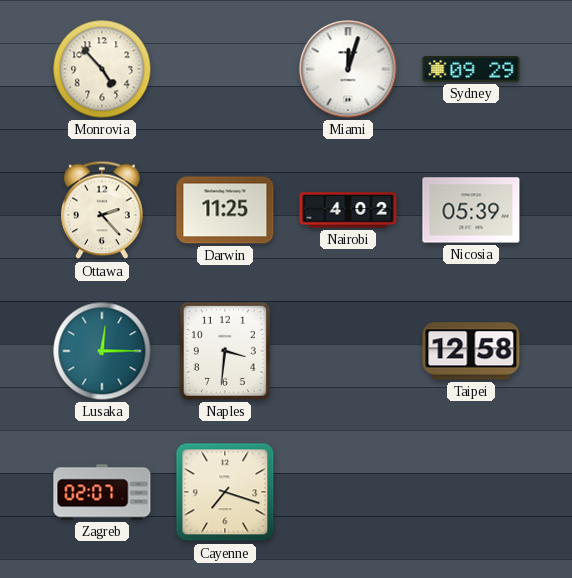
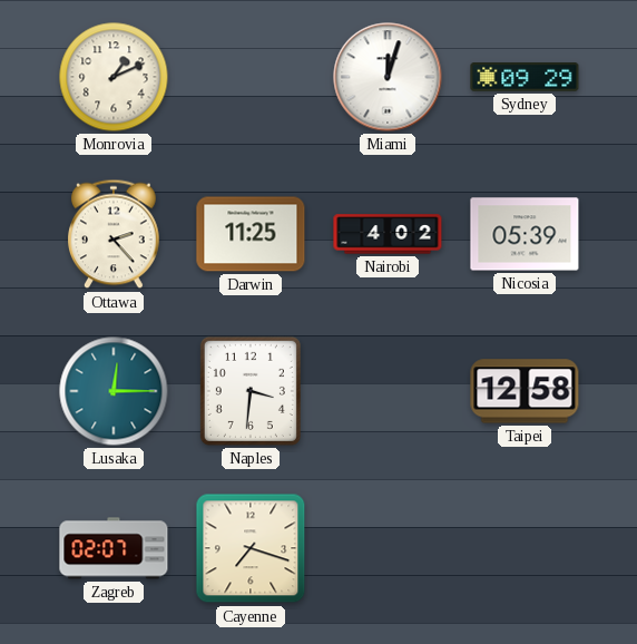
Monrovia: 4:53 -> 1:11
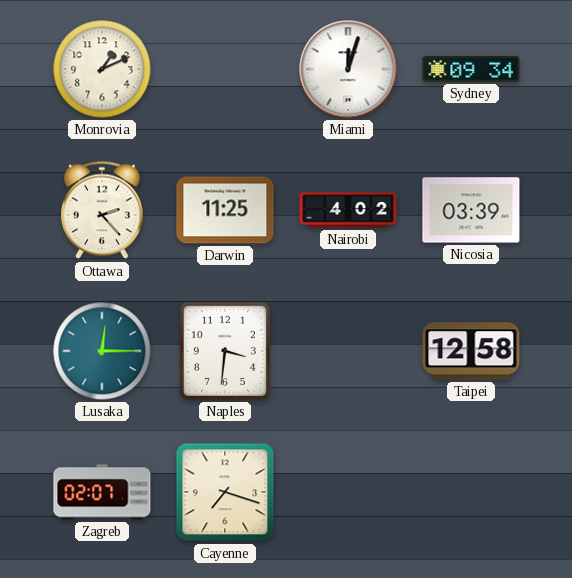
Sydney: 09:29 -> 09:34
Nicosia: 05:39 -> 03:39
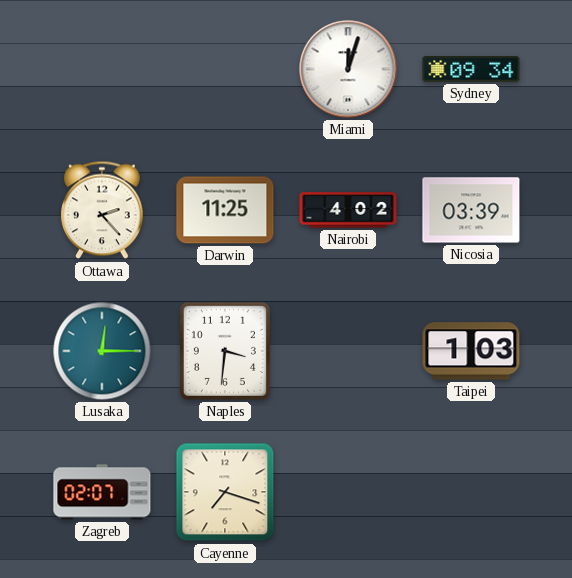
Monrovia: 1:11 -> none
Taipei: 12:58 -> 1:03
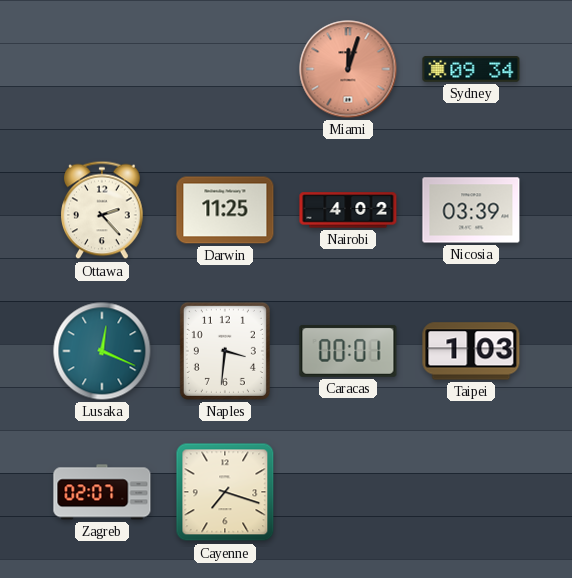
Miami dial: white -> salmon
Lusaka: 12:15 -> 12:19
Caracas: none -> 00:01
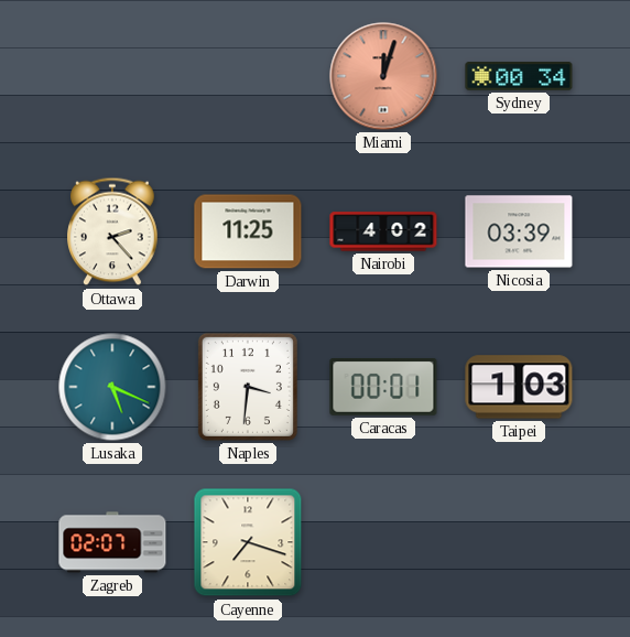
Sydney: 09:34 -> 00:34
Lusaka: 12:19 -> 5:19
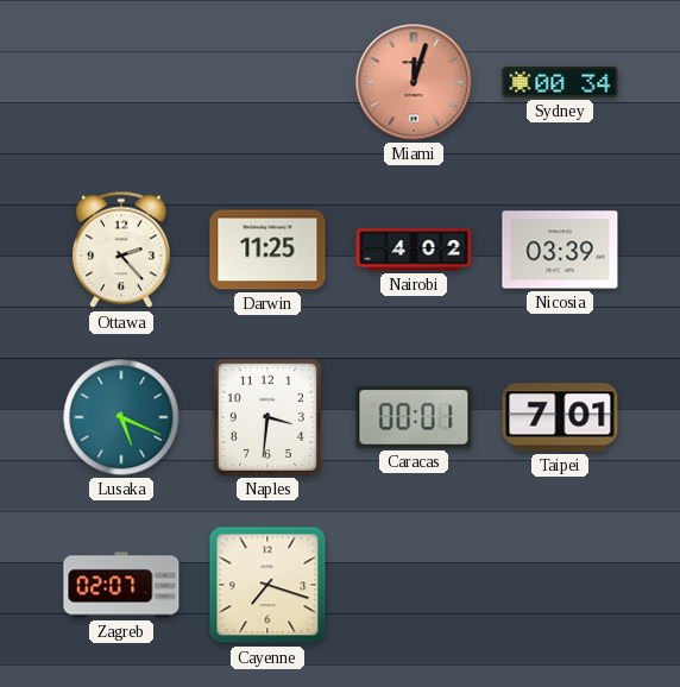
Taipei: 1:03 -> 7:01
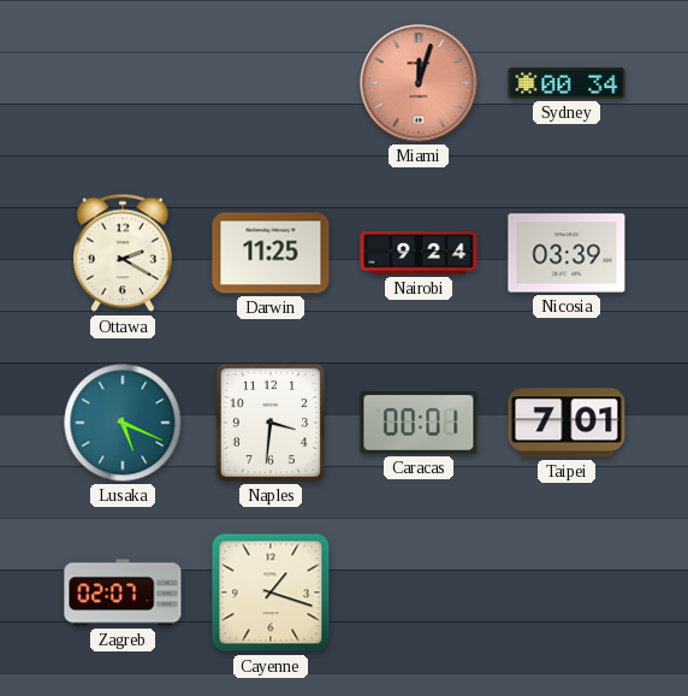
Ottawa: 2:23 -> 2:20
Nairobi: 4:02 -> 9:24
Cayenne: 7:18 -> 1:18
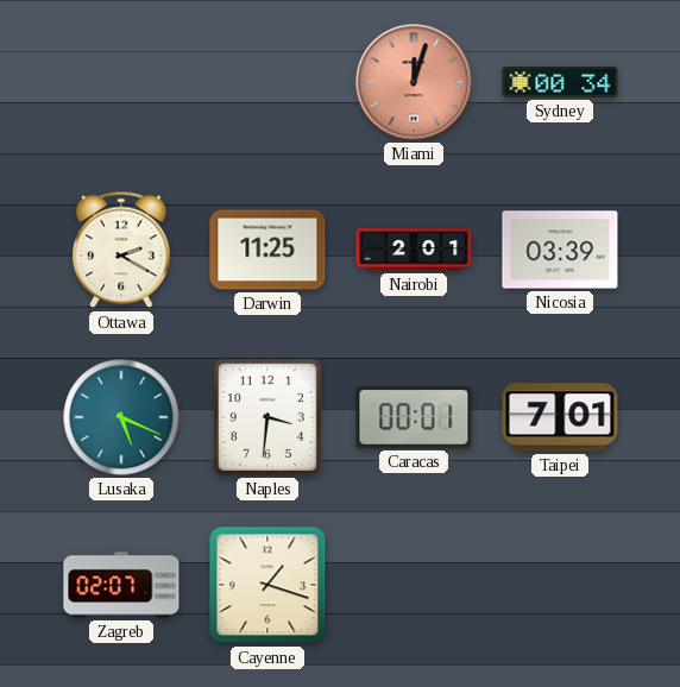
Nairobi: 9:24 -> 2:01
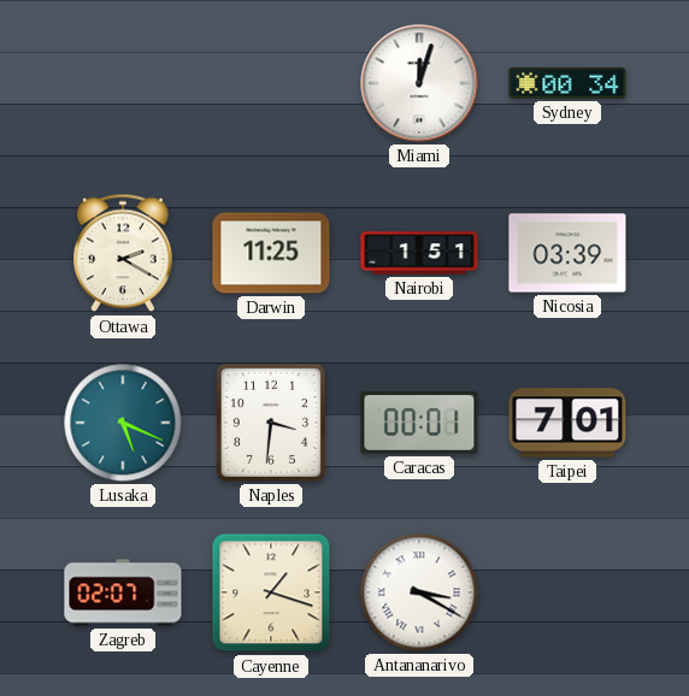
Miami dial: salmon -> white
Nairobi: 2:01 -> 1:51
Antananarivo: none -> 3:20
